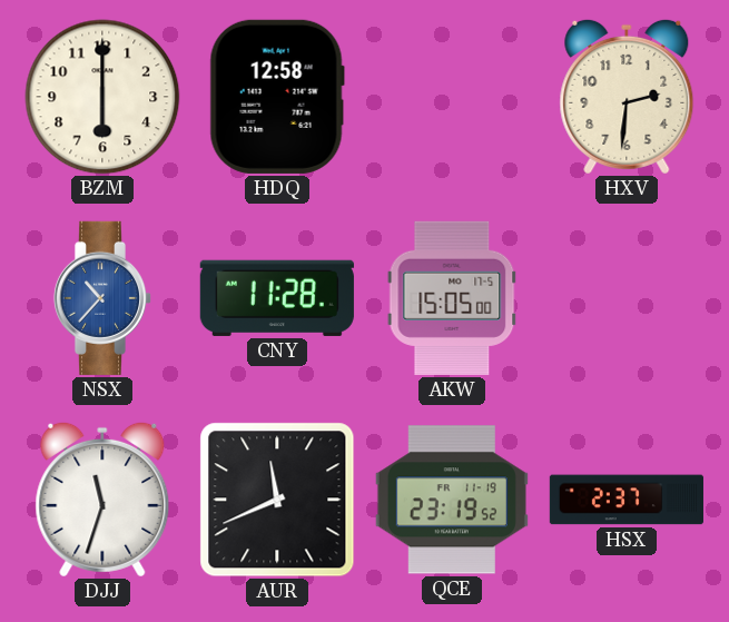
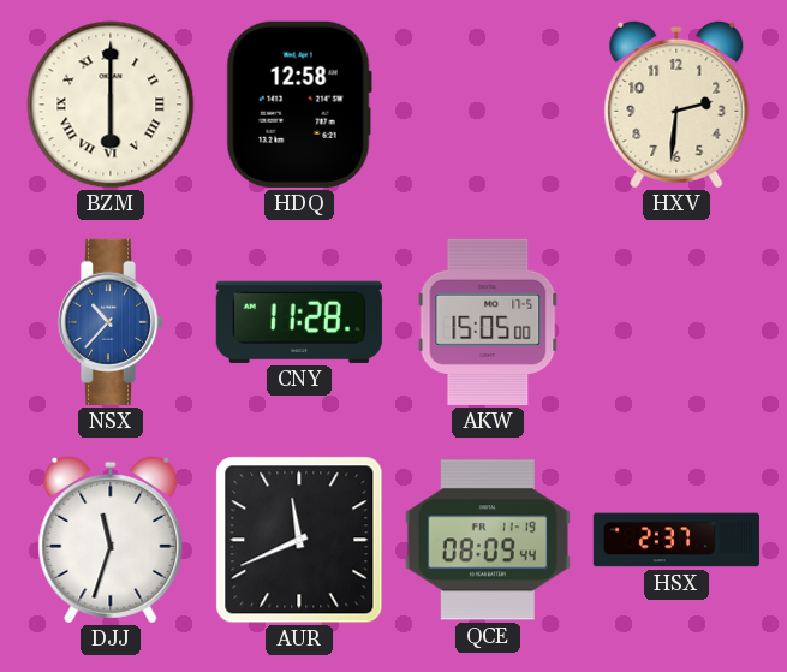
BZM numerals: Arabic -> Roman
QCE: 23:19 -> 08:09
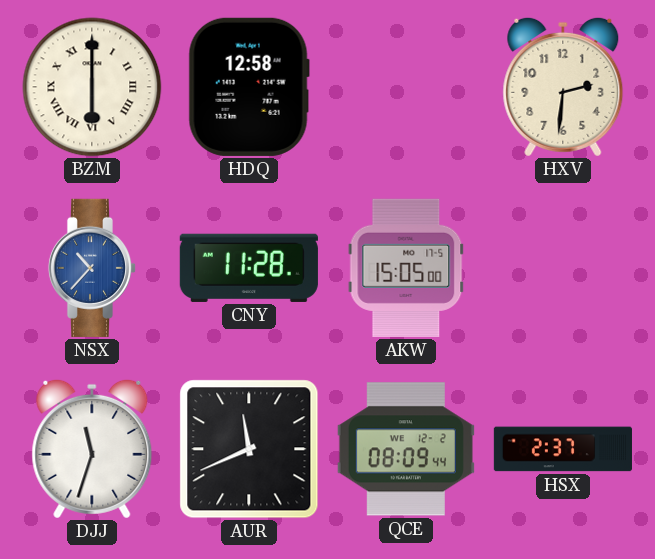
QCE date: FR 11-19 -> WE 12-2
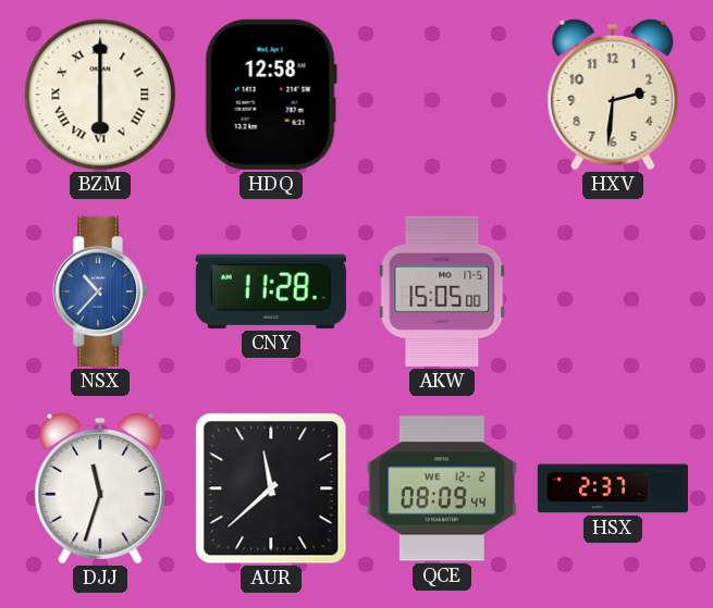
AUR: 11:41 -> 11:38
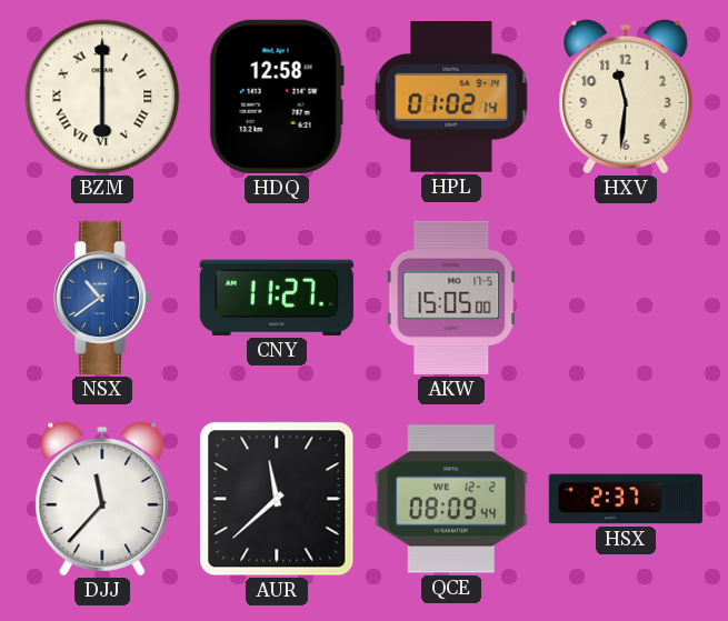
HPL: none -> 01:02
HXV: 2:31 -> 11:31
NSX: 10:37 -> 10:39
CNY: 11:28 -> 11:27
DJJ: 11:33 -> 11:37
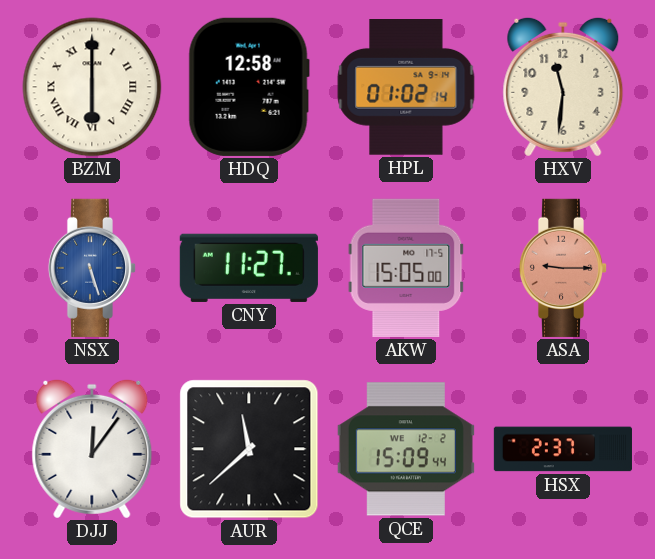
NSX: 10:39 -> 5:27
ASA: none -> 9:15
DJJ: 11:37 -> 12:06
QCE: 08:09 -> 15:09
